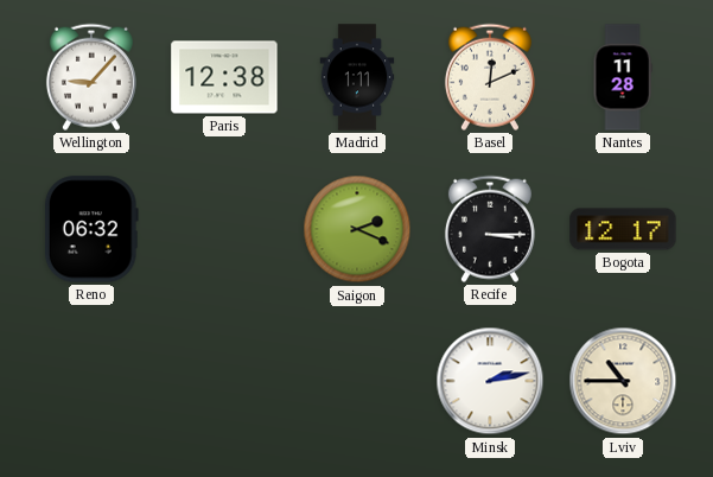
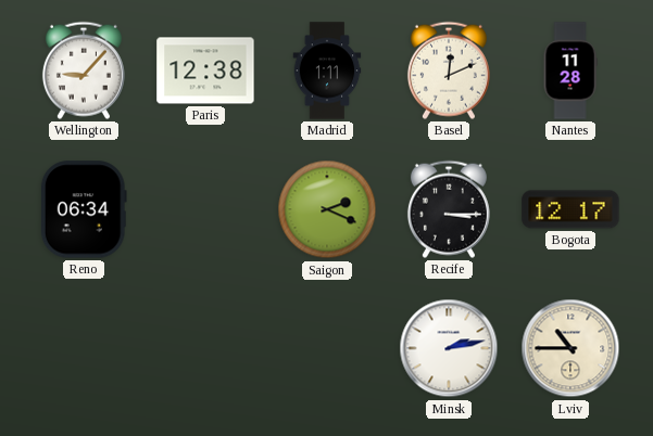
Reno: 06:32 -> 06:34
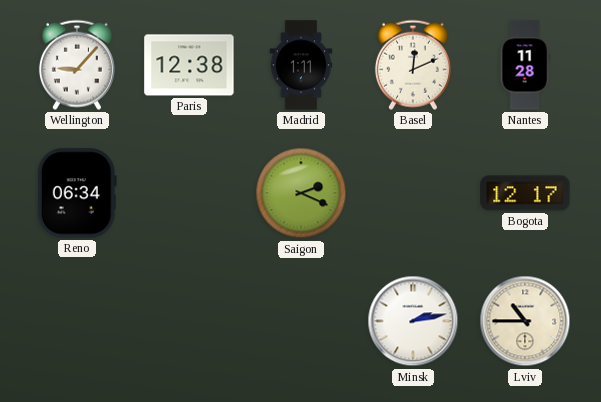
Recife: 3:15 -> none
